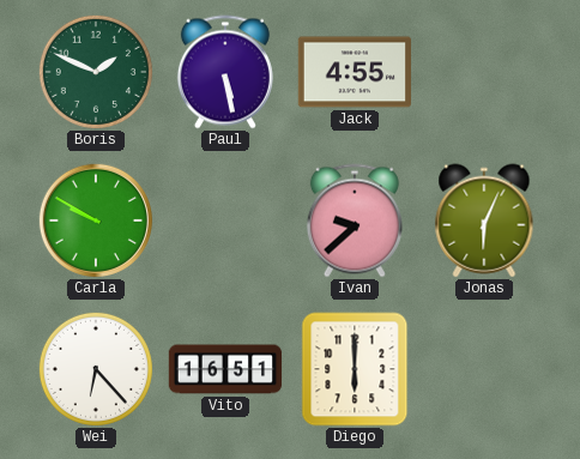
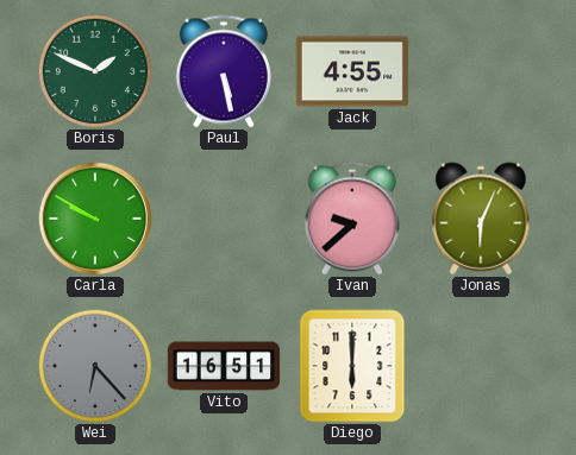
Wei dial: white -> grey
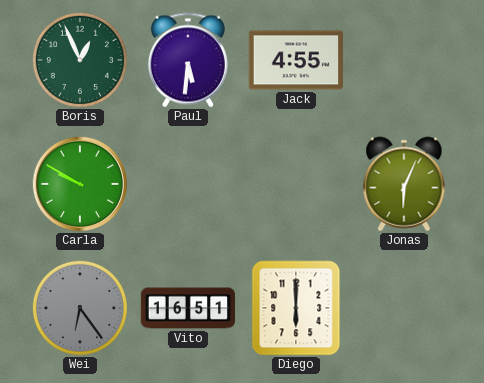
Boris: 1:49 -> 12:56
Paul: 5:28 -> 5:31
Ivan: 9:38 -> none
Wei: 6:23 -> 6:24
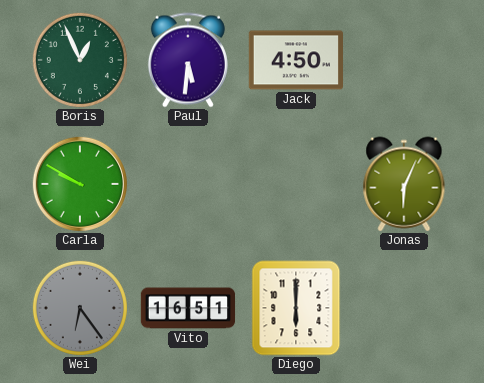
Jack: 4:55 -> 4:50
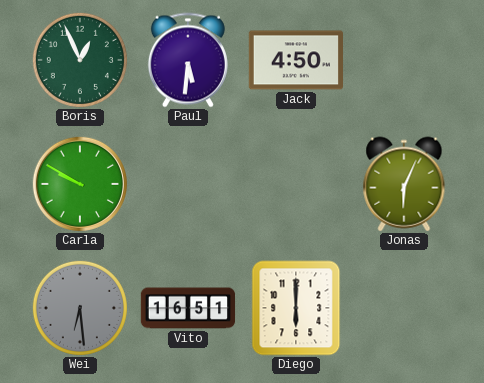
Wei: 6:24 -> 6:29
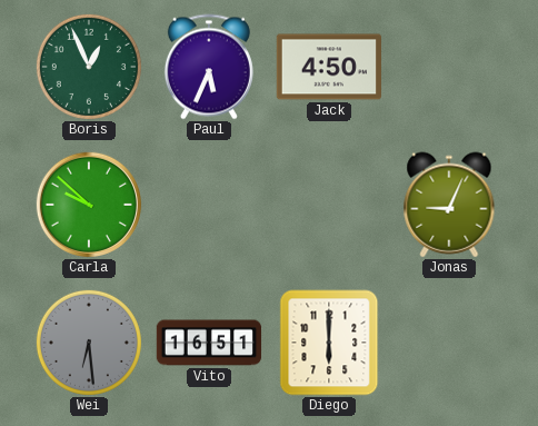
Paul: 5:31 -> 5:34
Carla: 9:50 -> 9:52
Jonas: 6:04 -> 9:04
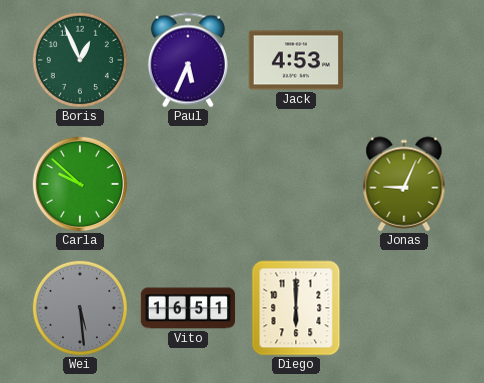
Jack: 4:50 -> 4:53
Wei: 6:29 -> 5:29
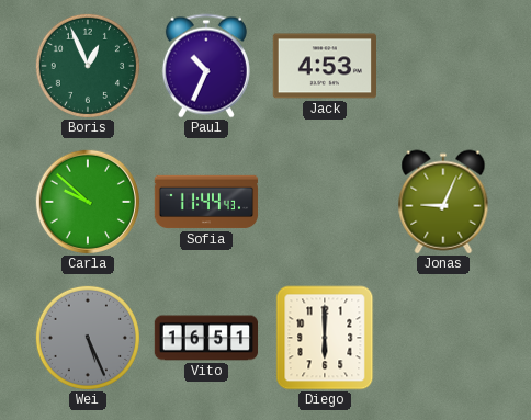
Paul: 5:34 -> 10:34
Sofia: none -> 11:44
Wei: 5:29 -> 5:26
